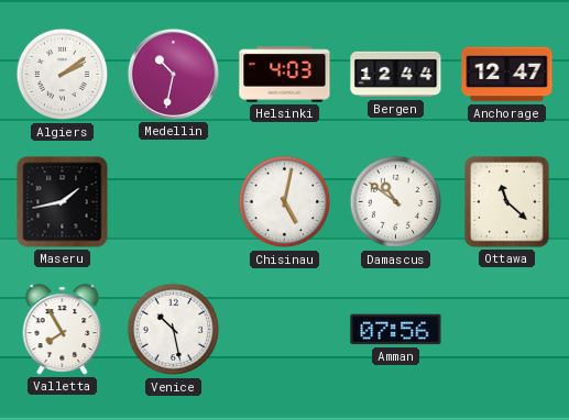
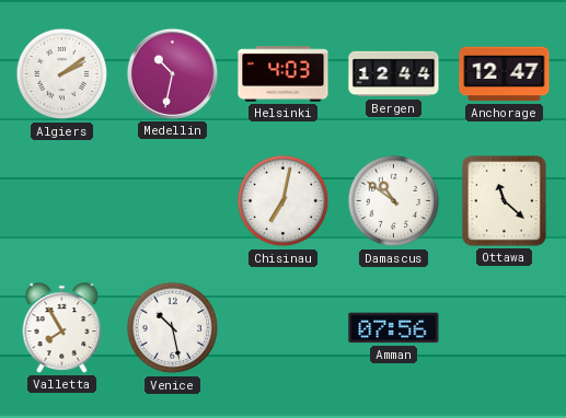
Maseru: 1:43 -> none
Chisinau: 5:02 -> 7:02
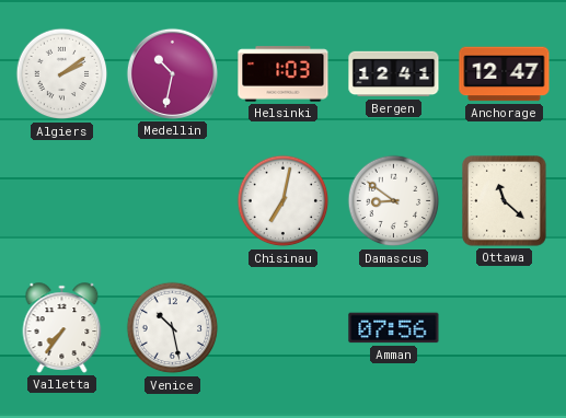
Helsinki: 4:03 -> 1:03
Bergen: 12:44 -> 12:41
Damascus: 10:51 -> 8:51
Valletta: 7:55 -> 7:36
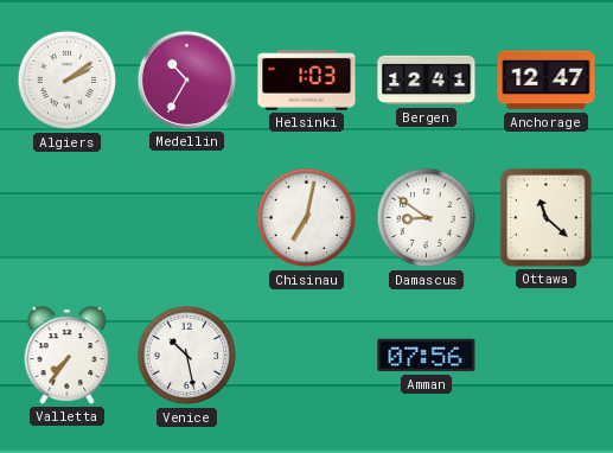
Medellin: 10:32 -> 10:35
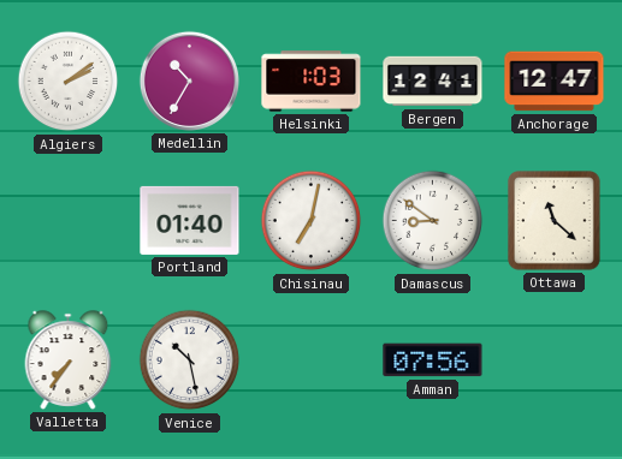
Portland: none -> 01:40
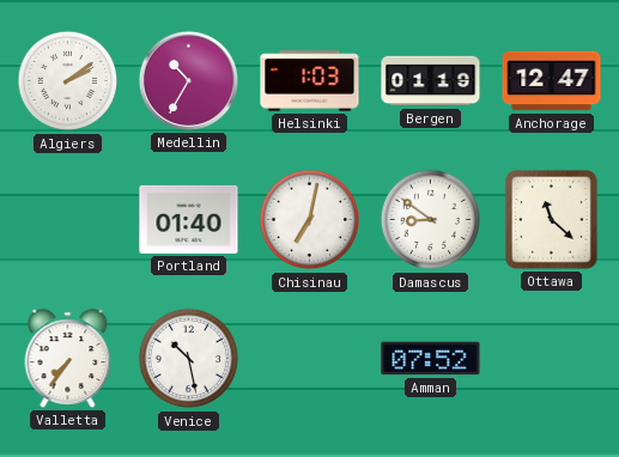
Bergen: 12:41 -> 01:19
Amman: 07:56 -> 07:52
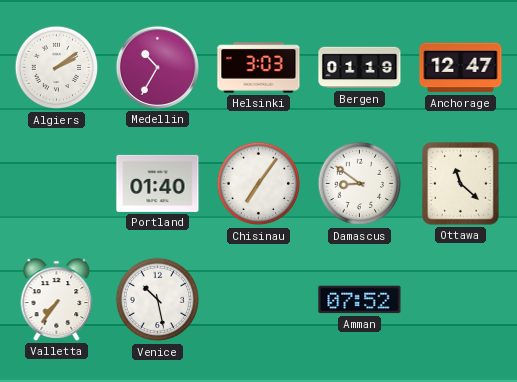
Helsinki: 1:03 -> 3:03
Chisinau: 7:02 -> 7:06
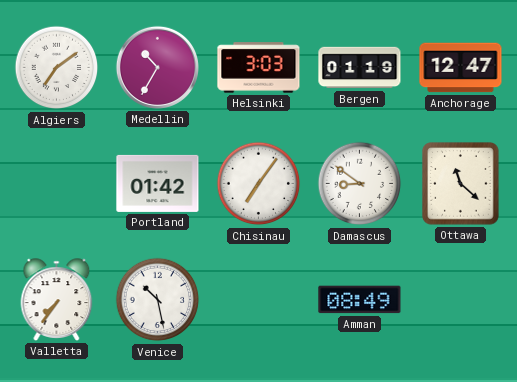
Algiers: 2:09 -> 7:09
Portland: 01:40 -> 01:42
Amman: 07:52 -> 08:49
